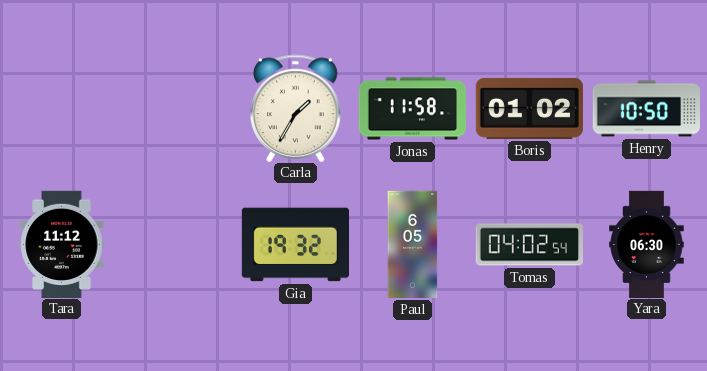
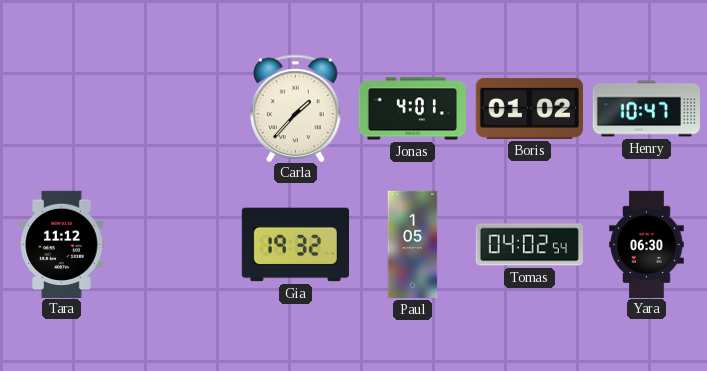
Carla: 1:35 -> 1:37
Jonas: 11:58 -> 4:01
Henry: 10:50 -> 10:47
Paul: 6:05 -> 1:05
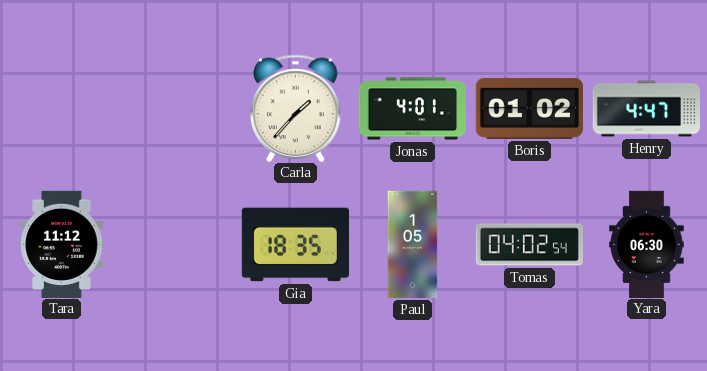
Henry: 10:47 -> 4:47
Gia: 19:32 -> 18:35
